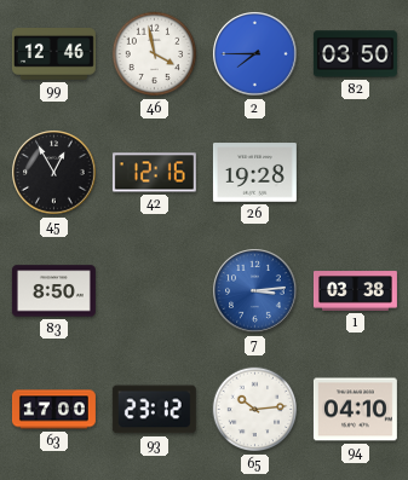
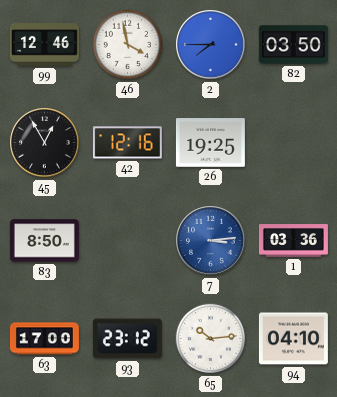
26: 19:28 -> 19:25
1: 03:38 -> 03:36
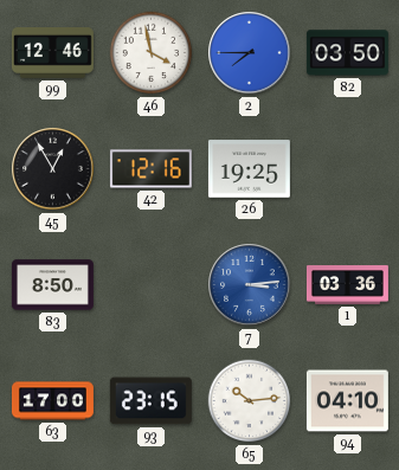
93: 23:12 -> 23:15
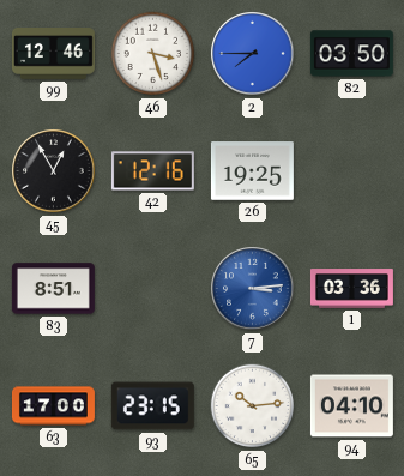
46: 3:58 -> 3:27
83: 8:50 -> 8:51
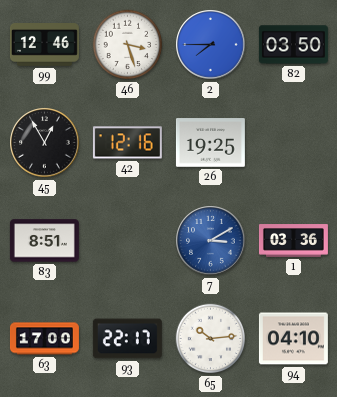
7: 3:14 -> 3:10
93: 23:15 -> 22:17
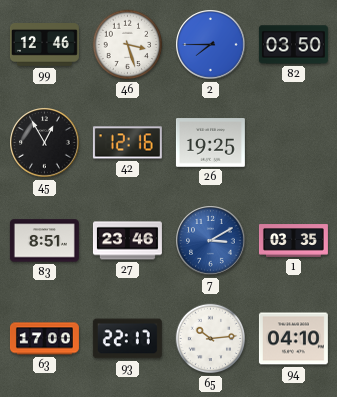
27: none -> 23:46
1: 03:36 -> 03:35
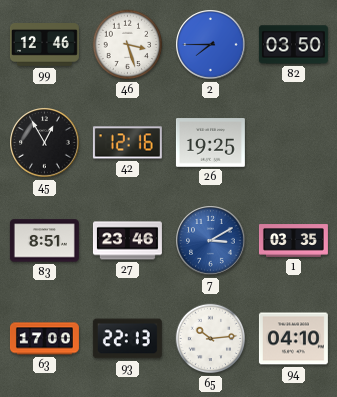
93: 22:17 -> 22:13
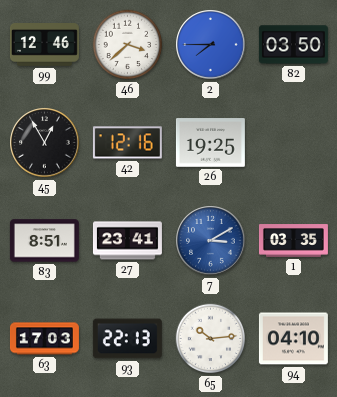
46: 3:27 -> 3:38
27: 23:46 -> 23:41
63: 17:00 -> 17:03
